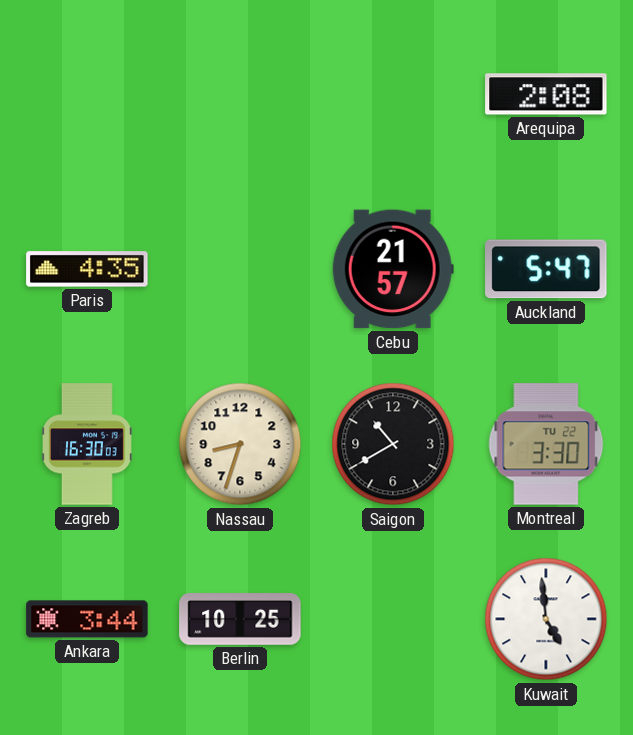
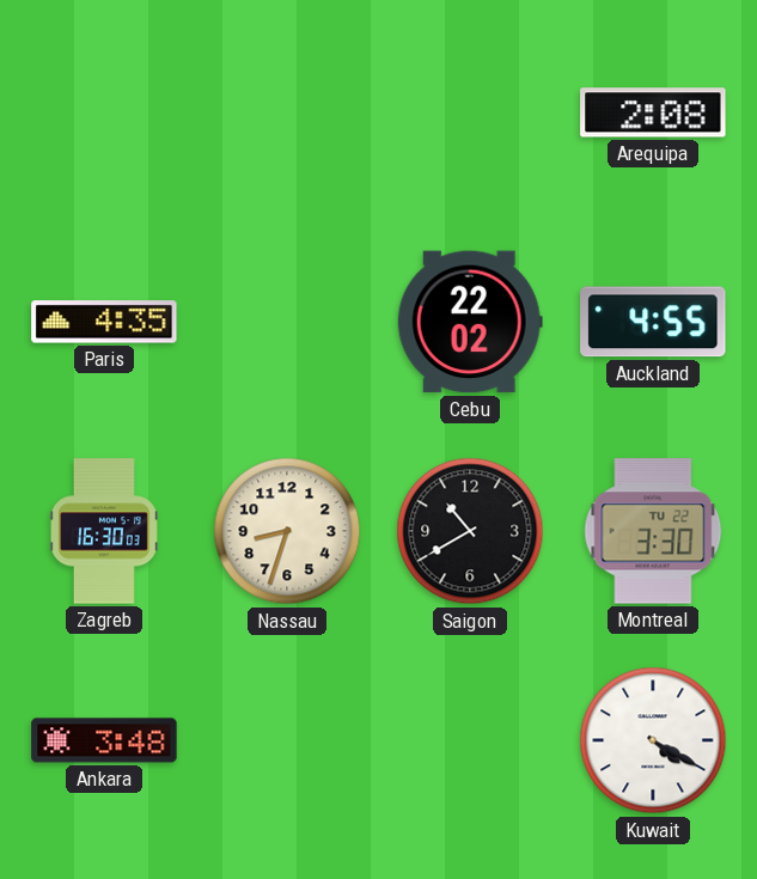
Cebu: 21:57 -> 22:02
Auckland: 5:47 -> 4:55
Ankara: 3:44 -> 3:48
Berlin: 10:25 -> none
Kuwait: 4:59 -> 4:20
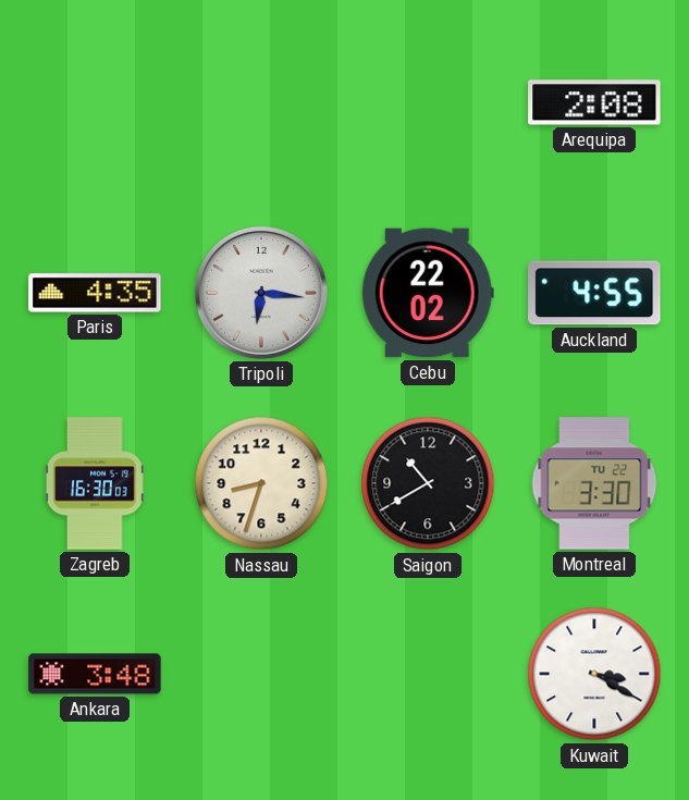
Tripoli: none -> 6:16
Kuwait: 4:20 -> 3:20
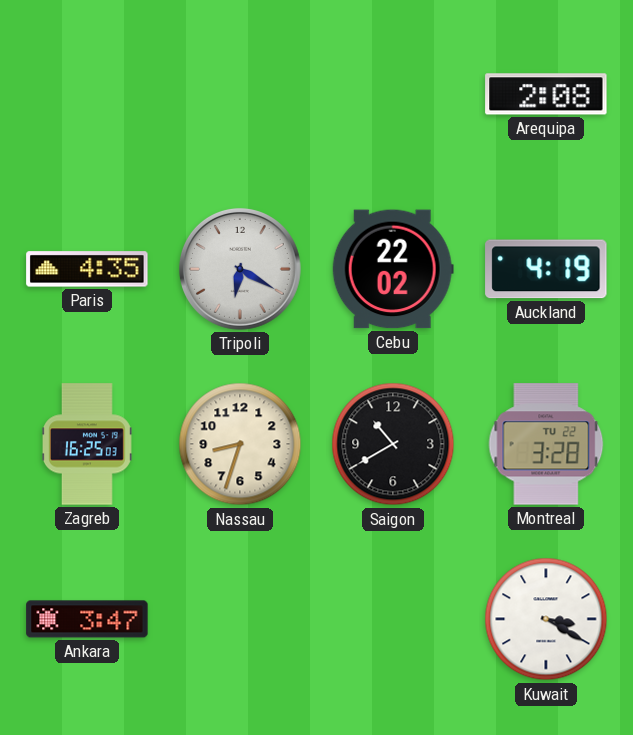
Tripoli: 6:16 -> 6:20
Auckland: 4:55 -> 4:19
Zagreb: 16:30 -> 16:25
Montreal: 3:30 -> 3:28
Ankara: 3:48 -> 3:47
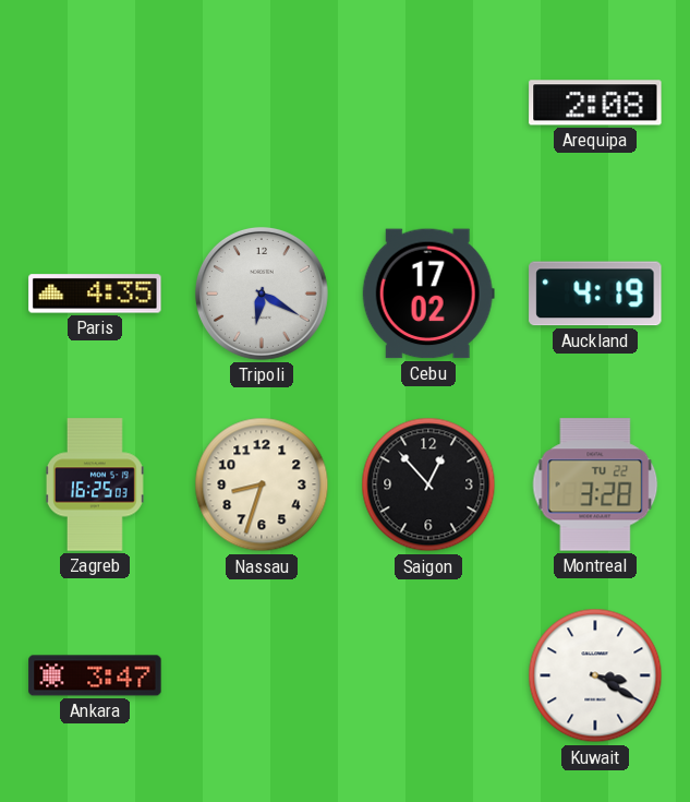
Cebu: 22:02 -> 17:02
Saigon: 10:40 -> 12:53
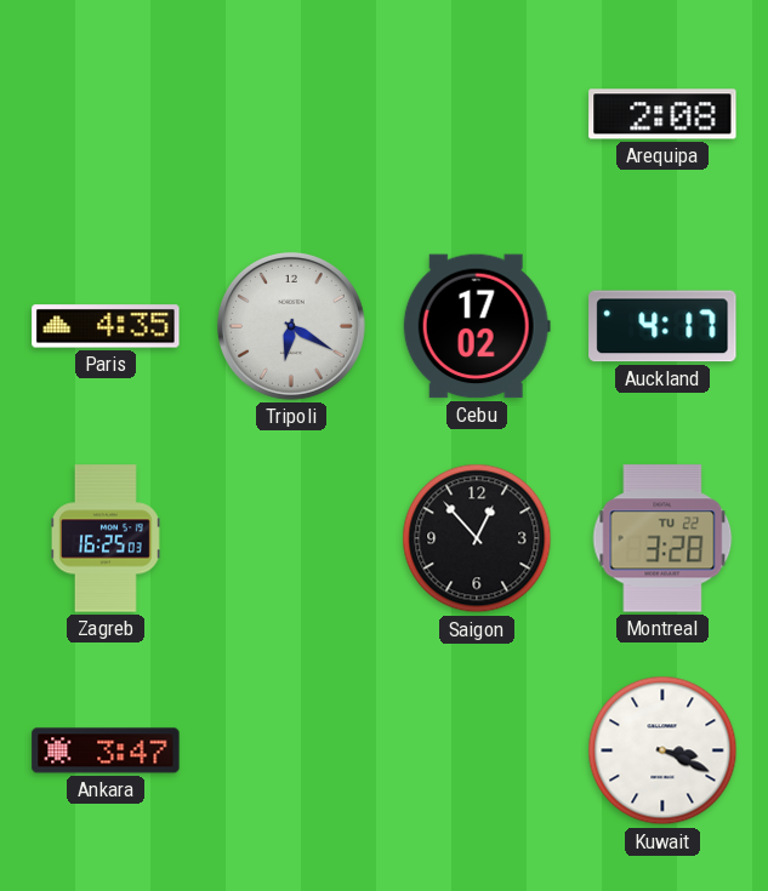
Auckland: 4:19 -> 4:17
Nassau: 8:33 -> none
Kuwait: 3:20 -> 3:19
